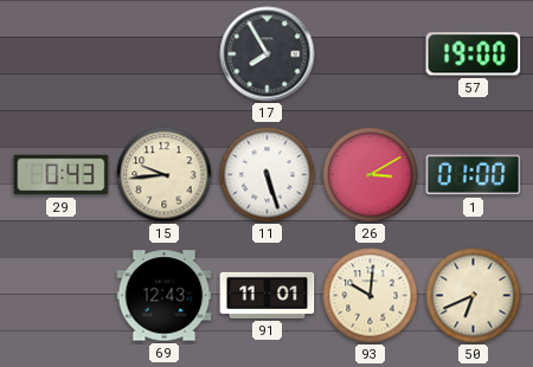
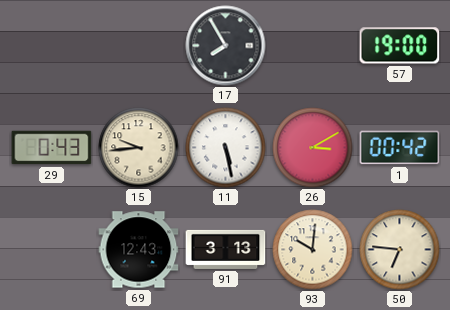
11: 5:27 -> 5:28
1: 01:00 -> 00:42
91: 11:01 -> 3:13
50: 6:41 -> 6:46
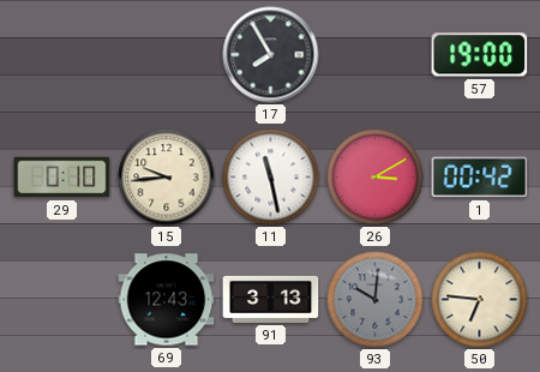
29: 0:43 -> 0:10
11: 5:28 -> 11:28
93 dial: cream -> grey
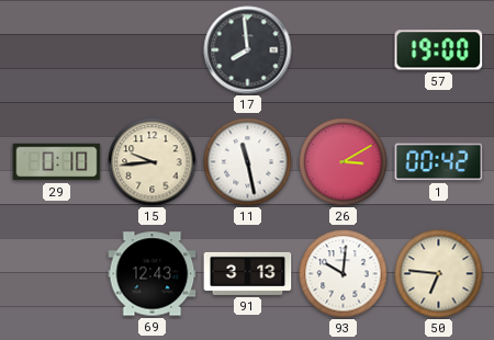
17: 7:55 -> 7:59
93 dial: grey -> white
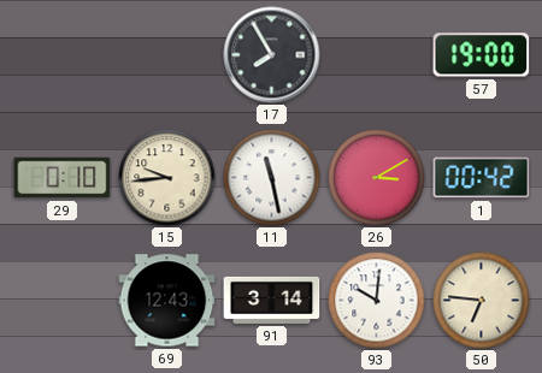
17: 7:59 -> 7:55
91: 3:13 -> 3:14
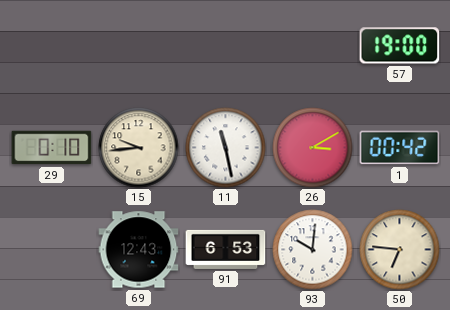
17: 7:55 -> none
91: 3:14 -> 6:53
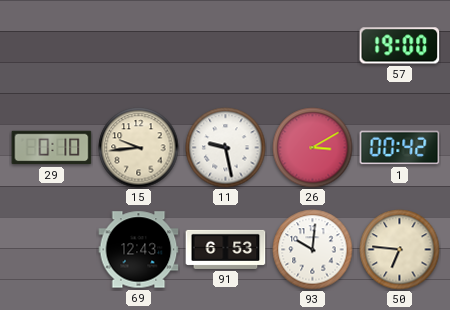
11: 11:28 -> 9:28
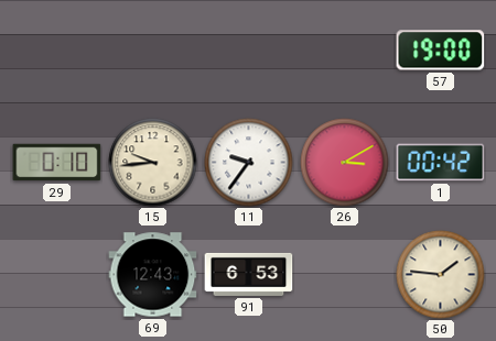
11: 9:28 -> 9:36
93: 10:01 -> none
50: 6:46 -> 1:46
